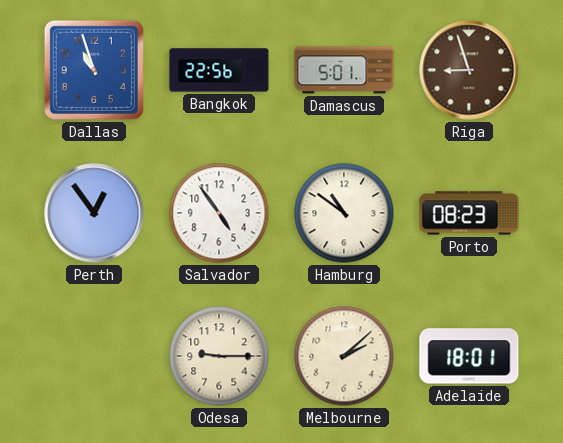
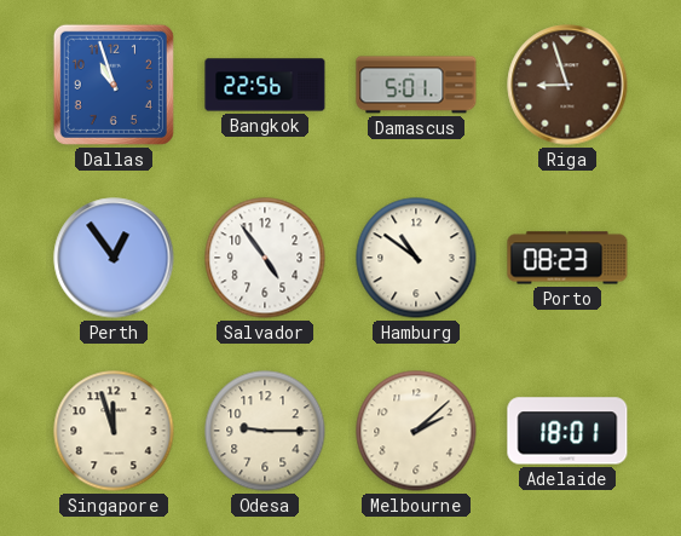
Singapore: none -> 11:57
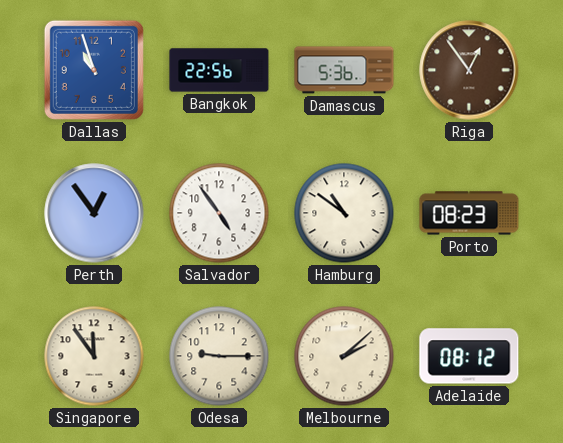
Damascus: 5:01 -> 5:36
Riga: 8:57 -> 12:54
Singapore: 11:57 -> 11:54
Adelaide: 18:01 -> 08:12
